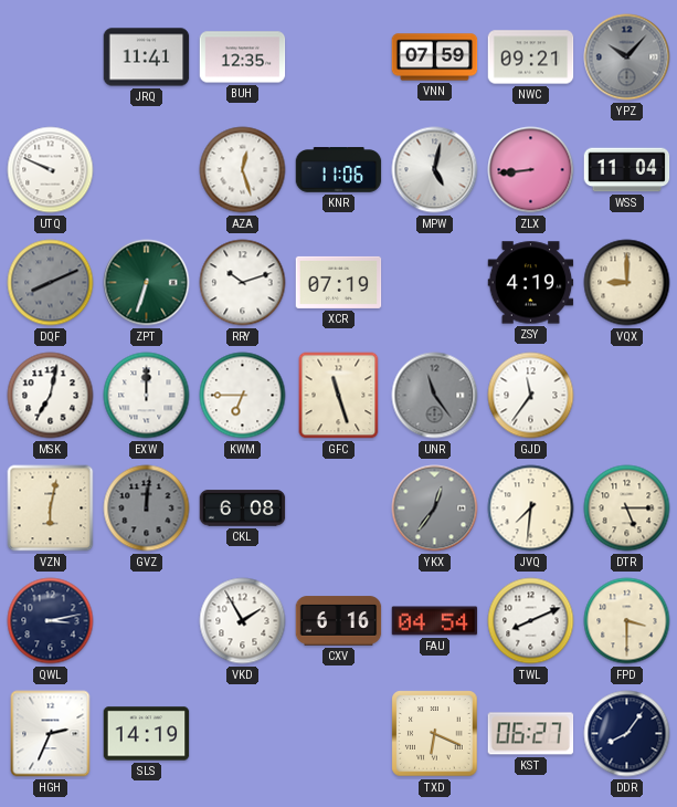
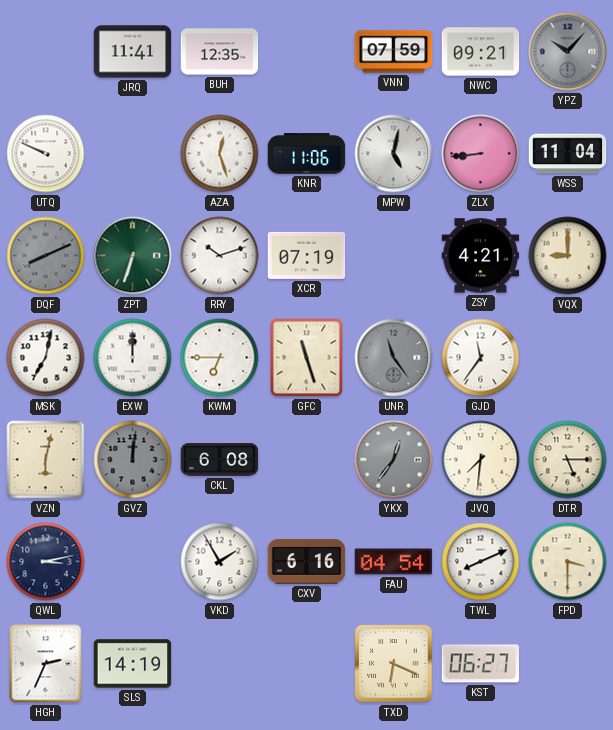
ZSY: 4:19 -> 4:21
DDR: 8:06 -> none
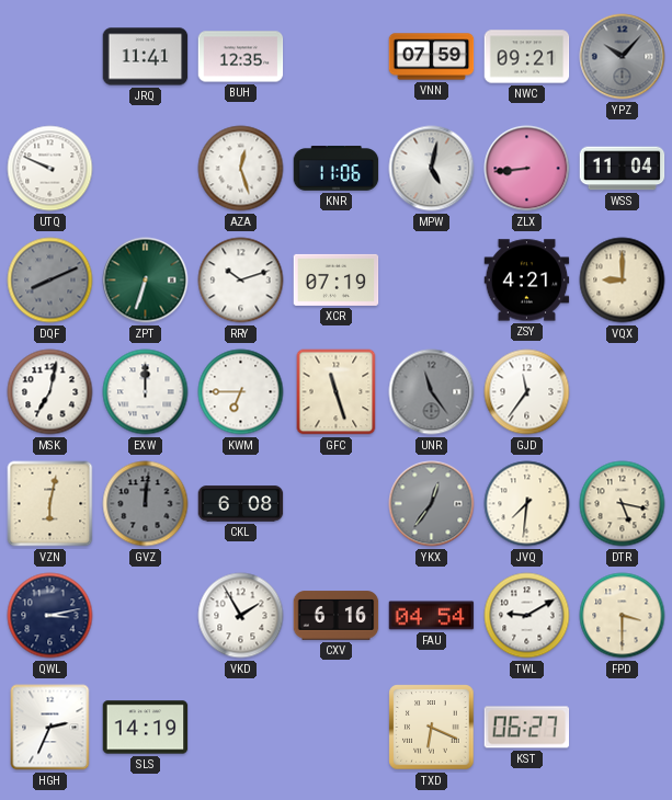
DTR: 5:15 -> 5:17
TWL: 8:11 -> 9:10
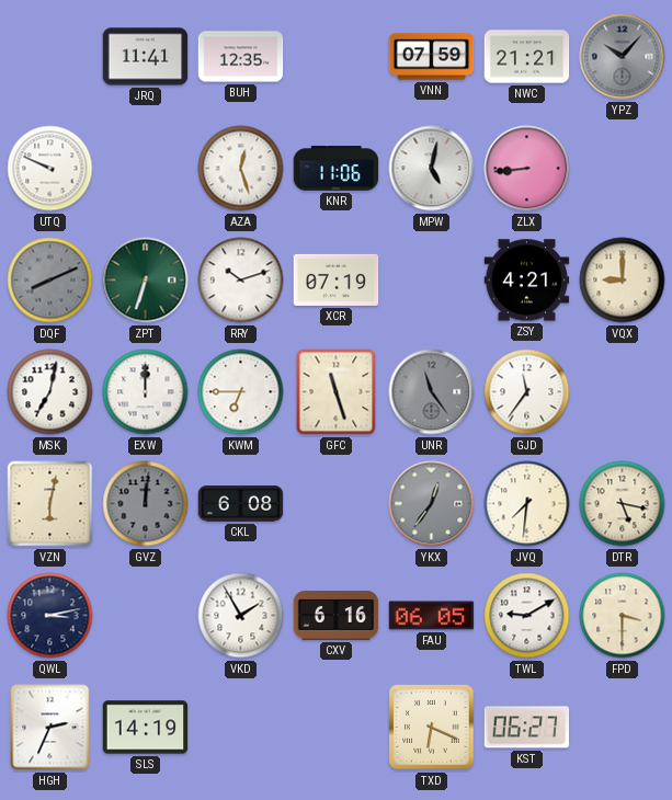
NWC: 09:21 -> 21:21
WSS: 11:04 -> none
FAU: 04:54 -> 06:05
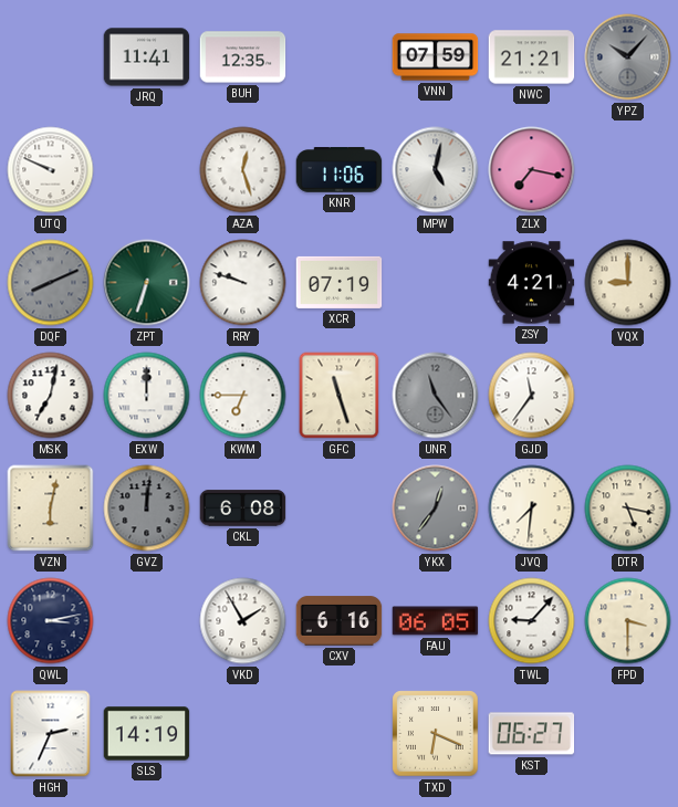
ZLX: 8:44 -> 7:17
RRY: 10:12 -> 9:48
TWL: 9:10 -> 9:07
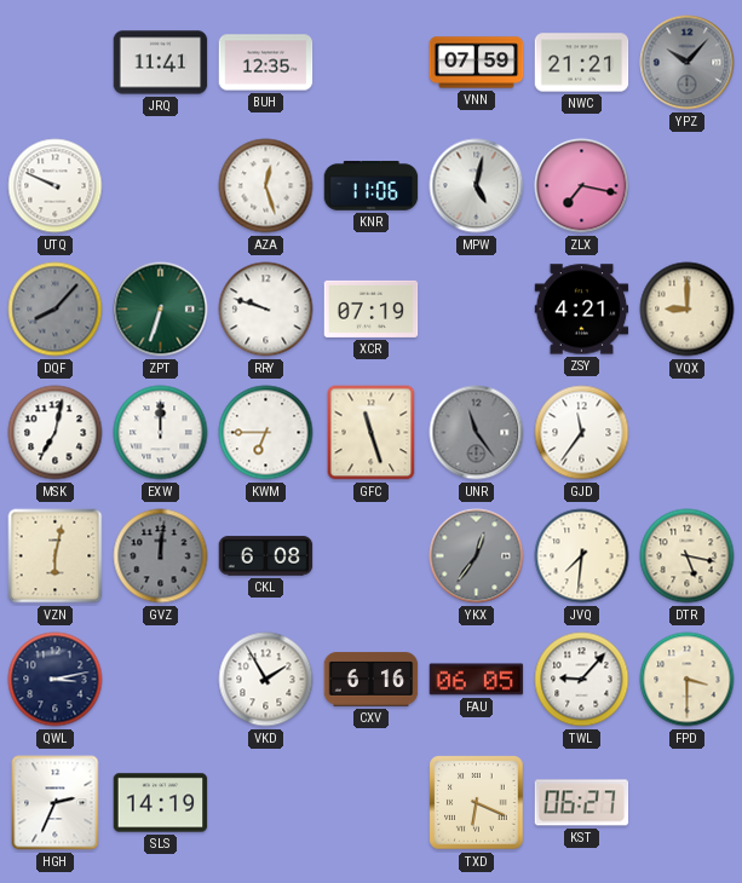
DQF: 8:11 -> 8:07
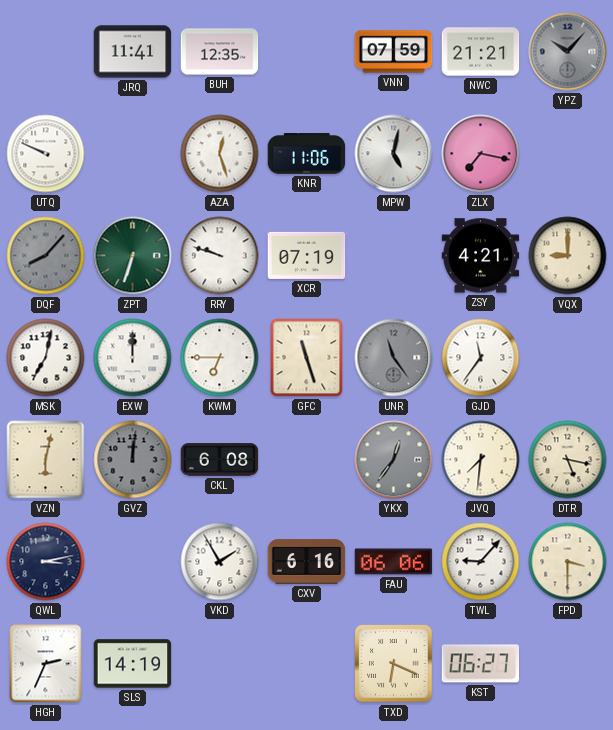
FAU: 06:05 -> 06:06
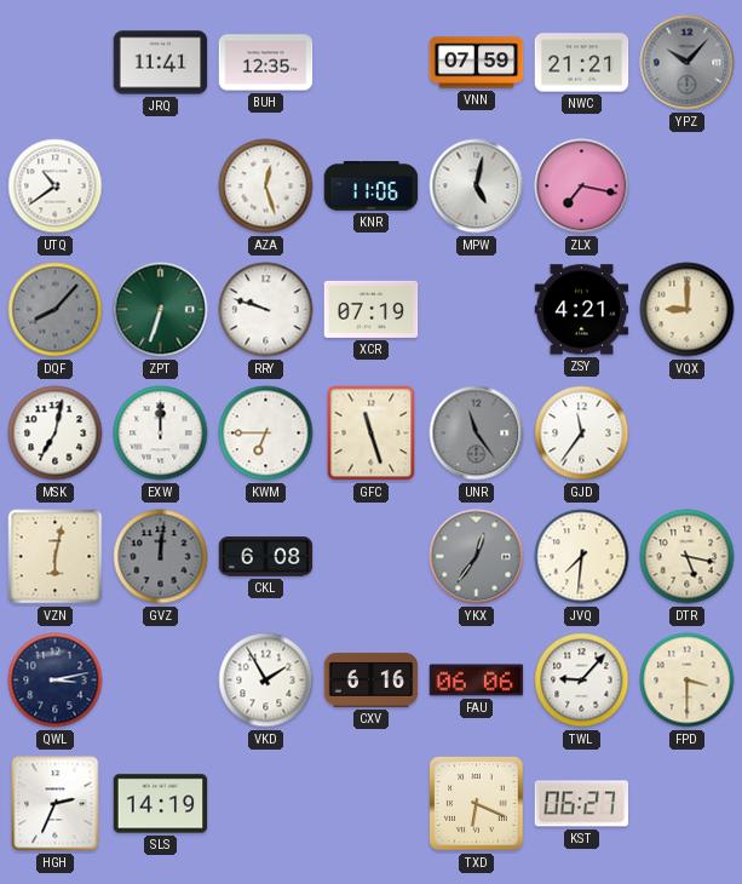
UTQ: 9:49 -> 10:39
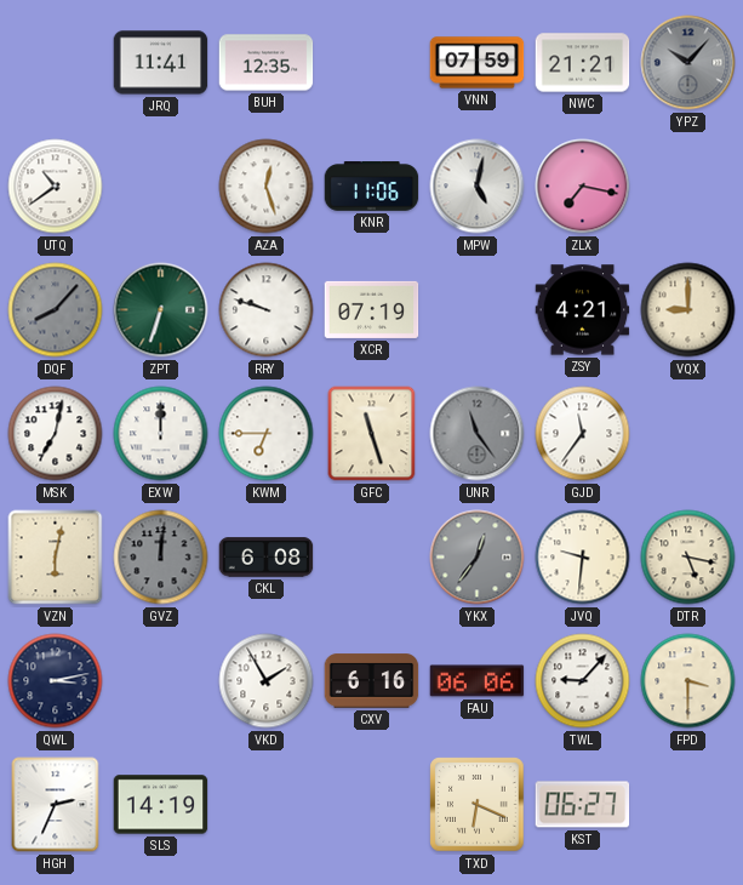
JVQ: 7:31 -> 9:31
